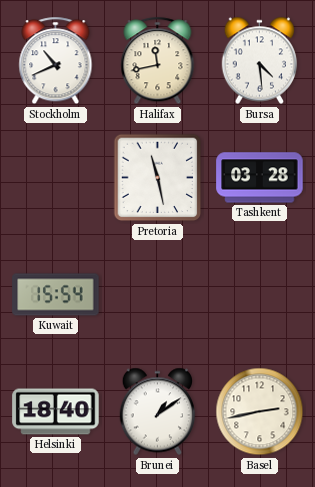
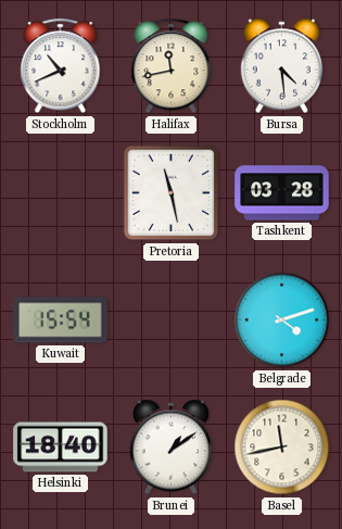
Belgrade: none -> 4:12
Basel: 2:43 -> 11:43
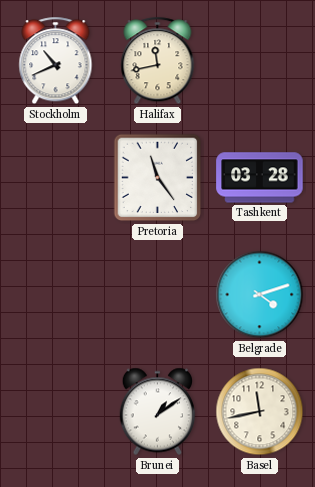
Bursa: 4:29 -> none
Pretoria: 11:28 -> 11:24
Kuwait: 15:54 -> none
Helsinki: 18:40 -> none
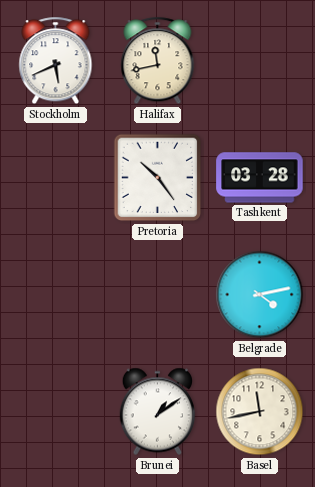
Stockholm: 10:41 -> 5:41
Pretoria: 11:24 -> 10:24
Belgrade: 4:12 -> 4:13
